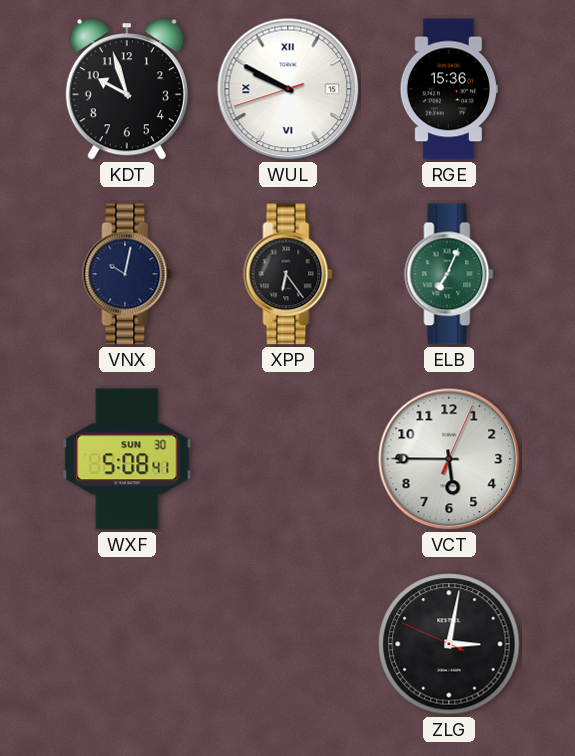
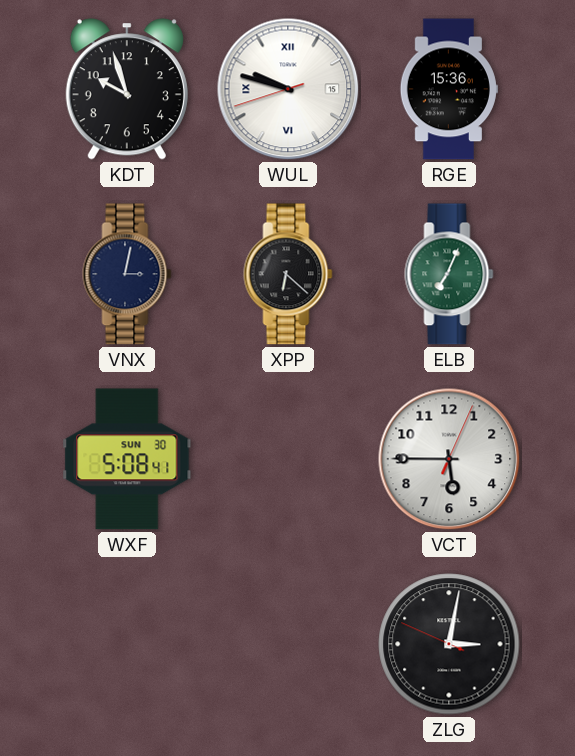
WUL: 9:49 -> 9:47
VNX: 10:02 -> 3:02
XPP: 6:24 -> 6:22
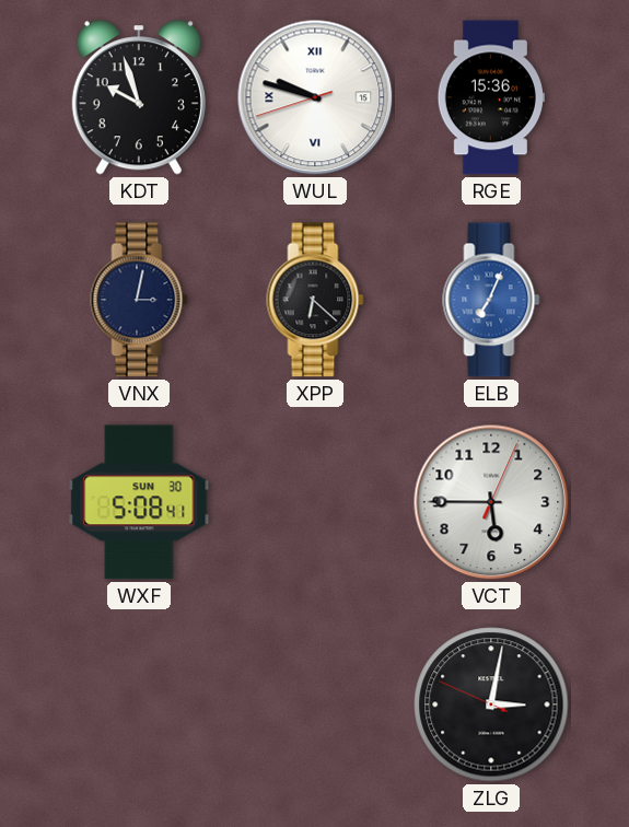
ELB dial: green -> blue
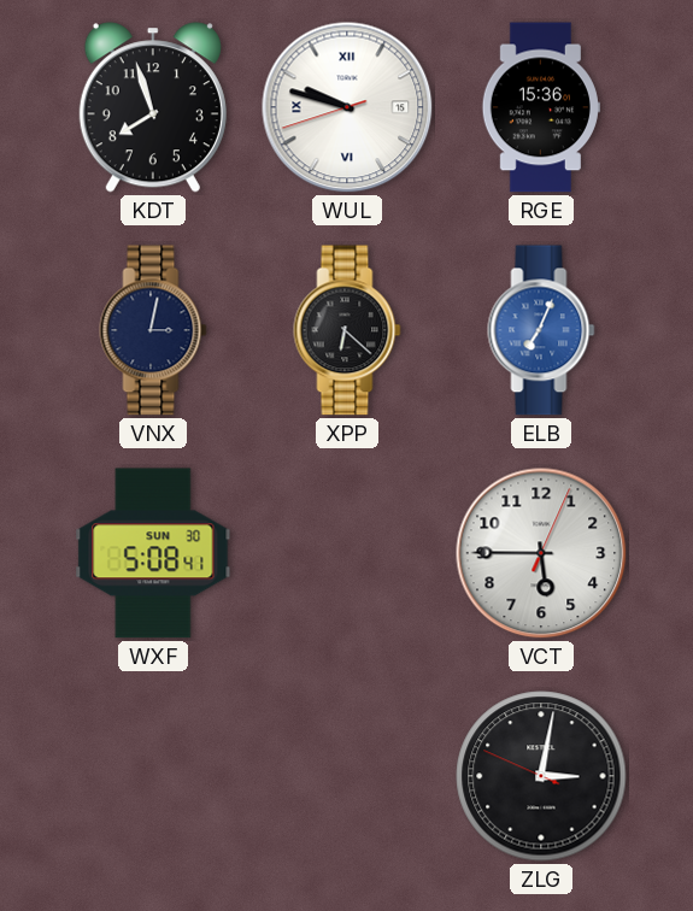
KDT: 9:57 -> 7:57
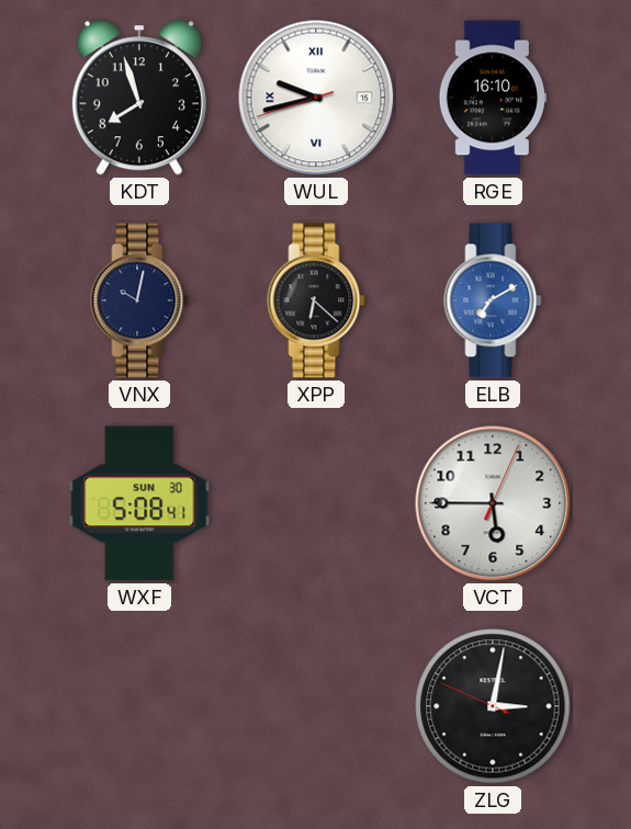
WUL: 9:47 -> 9:42
RGE: 15:36 -> 16:10
VNX: 3:02 -> 10:02
ELB: 7:04 -> 7:10
